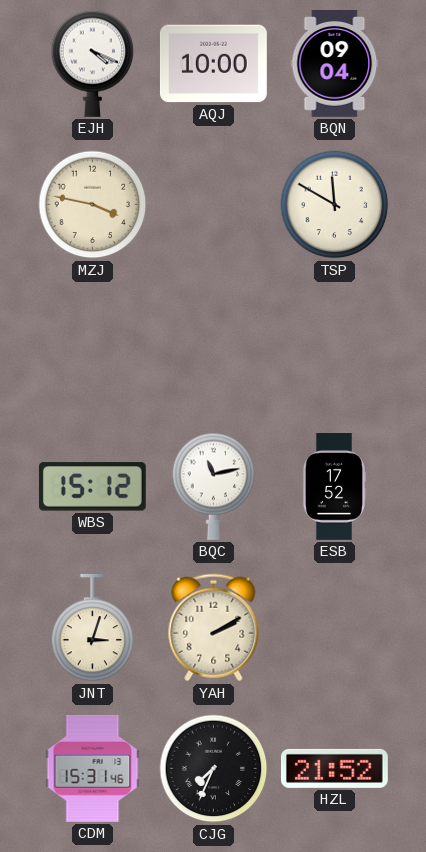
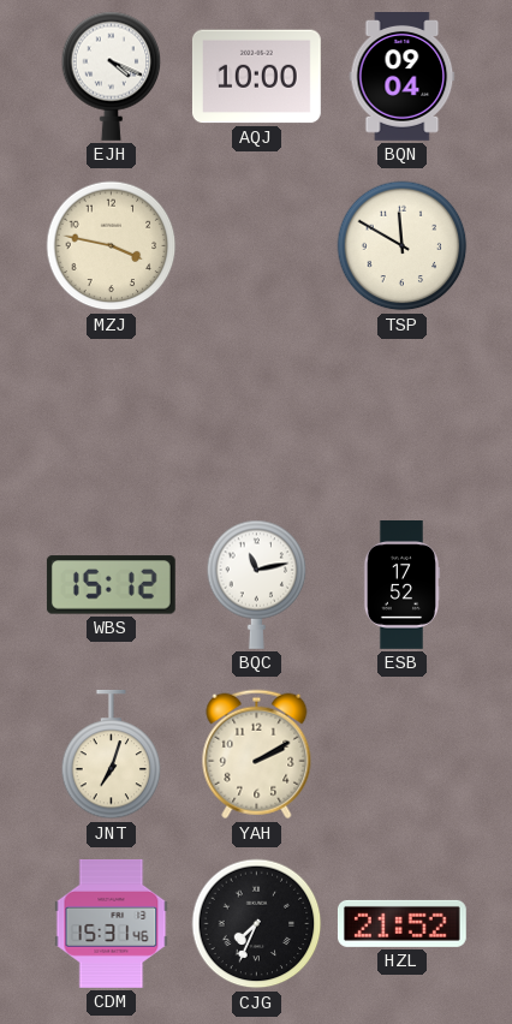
JNT: 3:03 -> 7:03
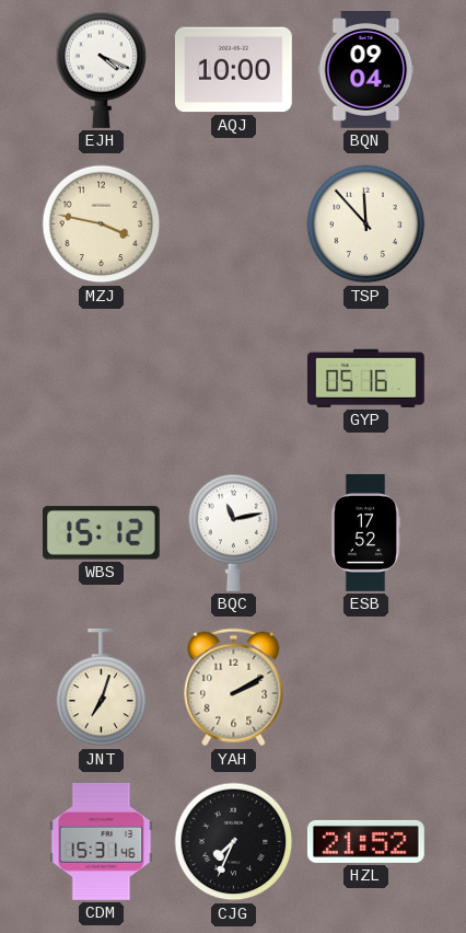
TSP: 11:50 -> 11:53
GYP: none -> 05:16
